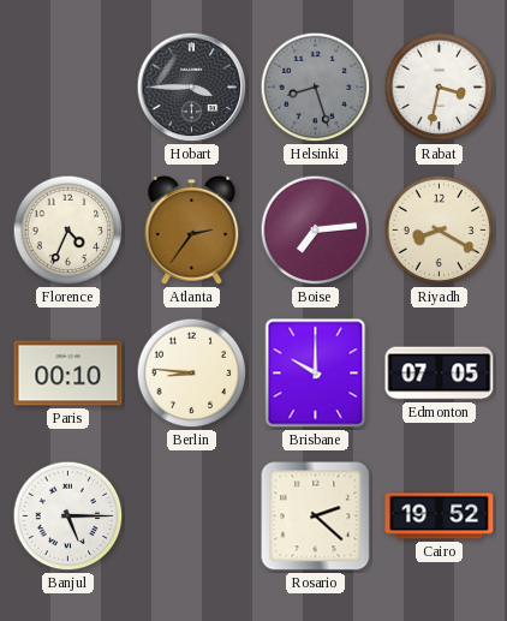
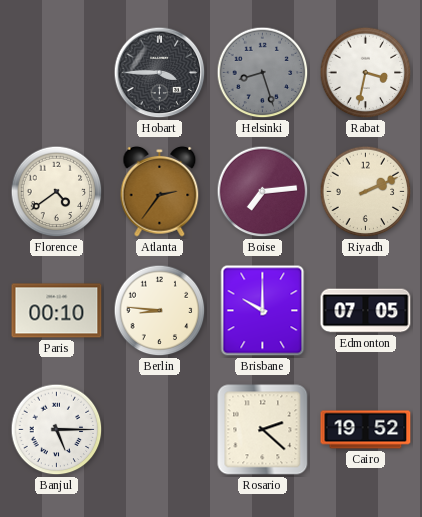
Florence: 4:34 -> 4:39
Riyadh: 8:20 -> 2:11
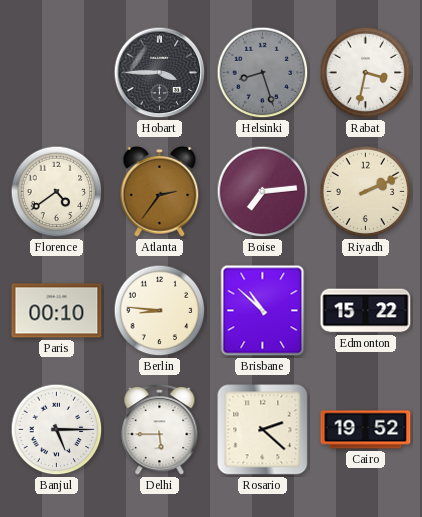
Brisbane: 10:00 -> 10:52
Edmonton: 07:05 -> 15:22
Delhi: none -> 5:45
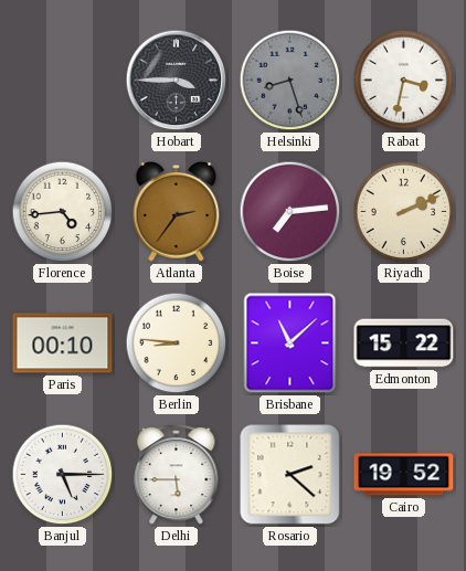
Florence: 4:39 -> 4:44
Brisbane: 10:52 -> 11:08
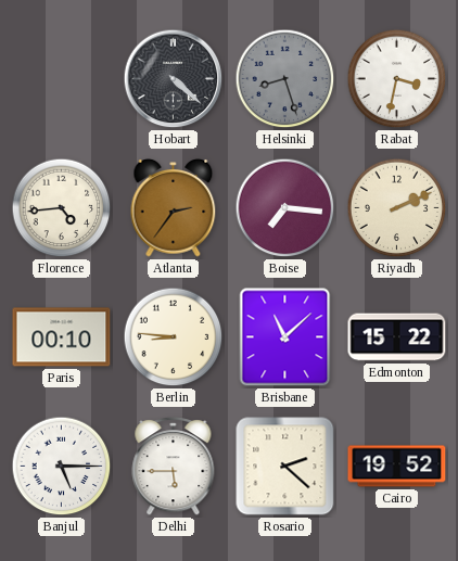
Hobart: 3:45 -> 4:22
Boise: 7:14 -> 7:16
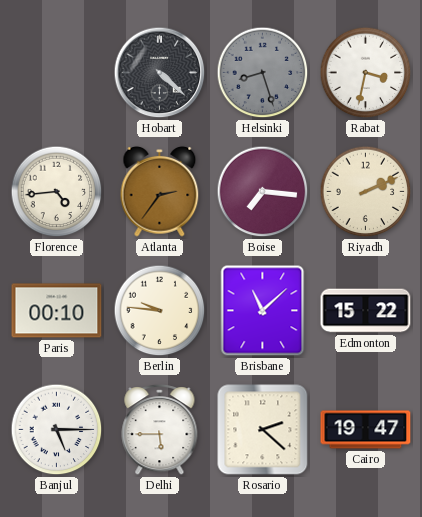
Berlin: 8:46 -> 9:46
Cairo: 19:52 -> 19:47
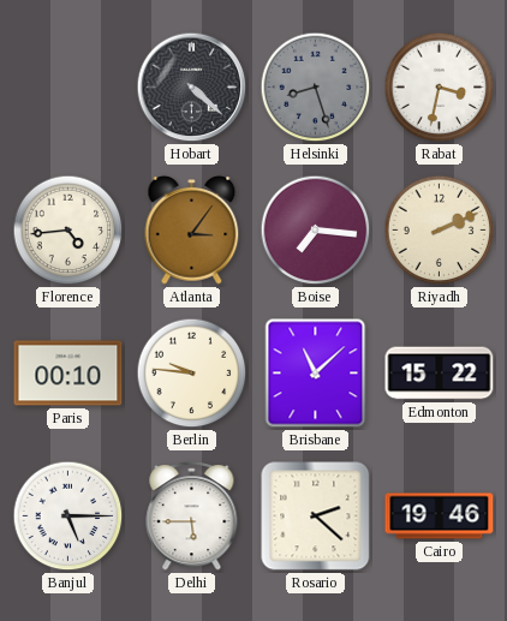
Atlanta: 2:36 -> 3:06
Cairo: 19:47 -> 19:46
